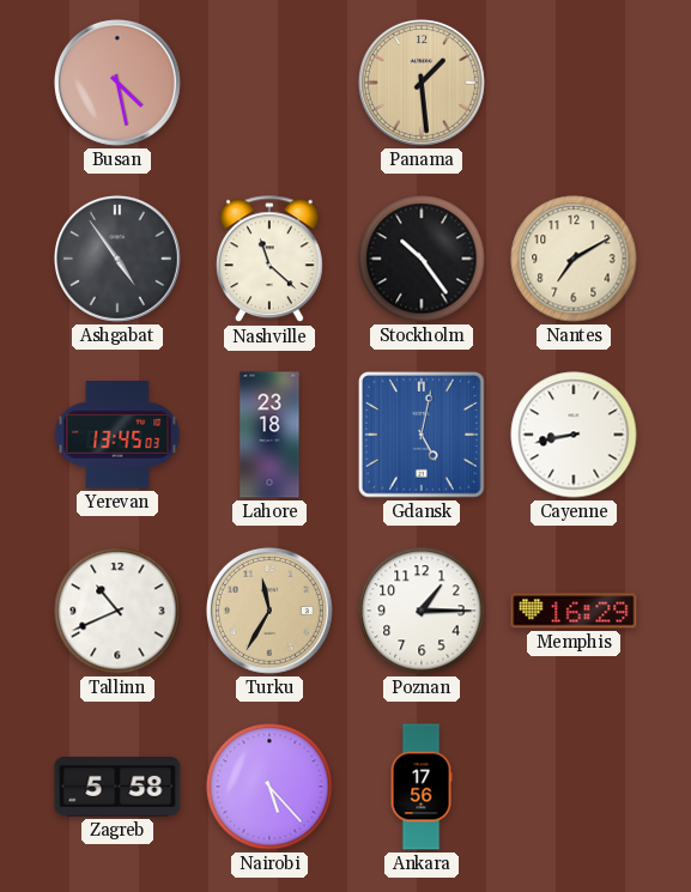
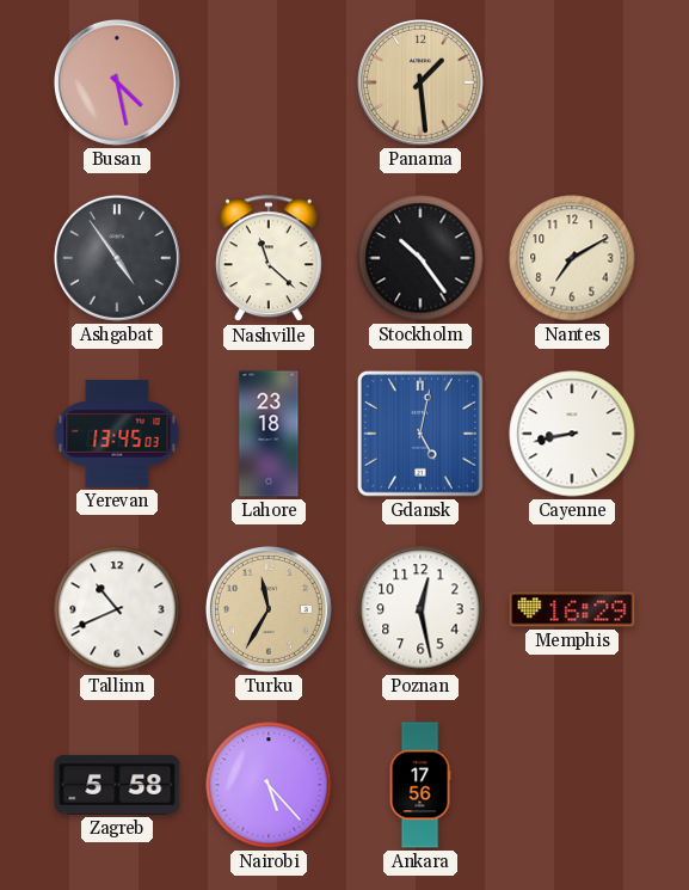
Poznan: 1:15 -> 12:28
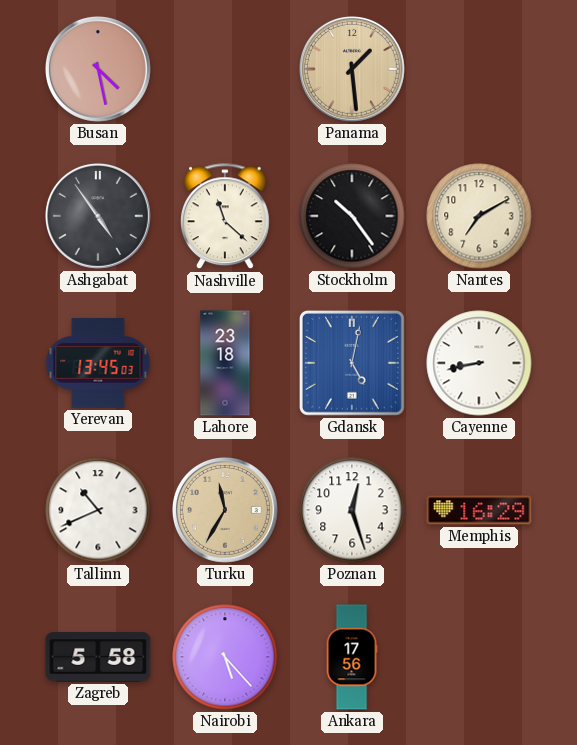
Poznan: 12:28 -> 12:27
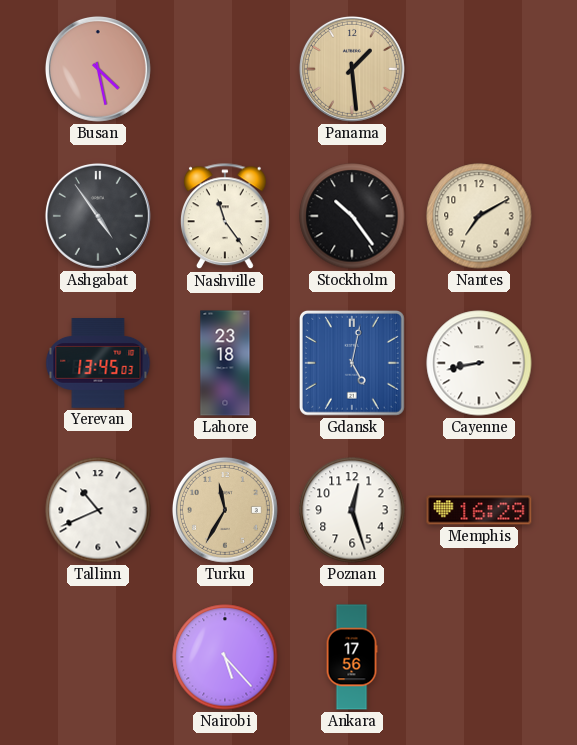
Nashville: 11:22 -> 11:24
Zagreb: 5:58 -> none
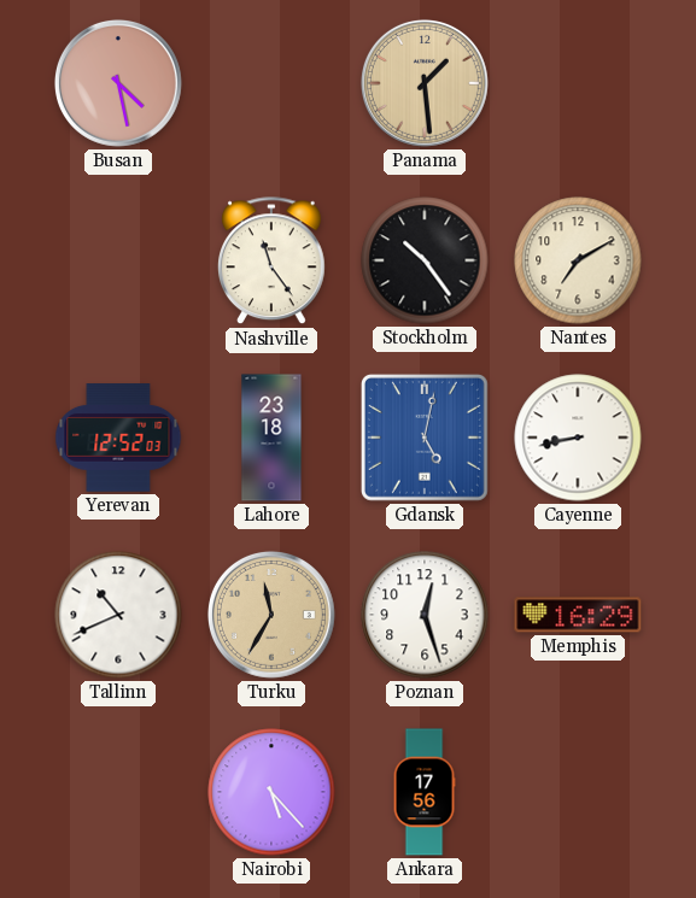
Ashgabat: 4:54 -> none
Yerevan: 13:45 -> 12:52
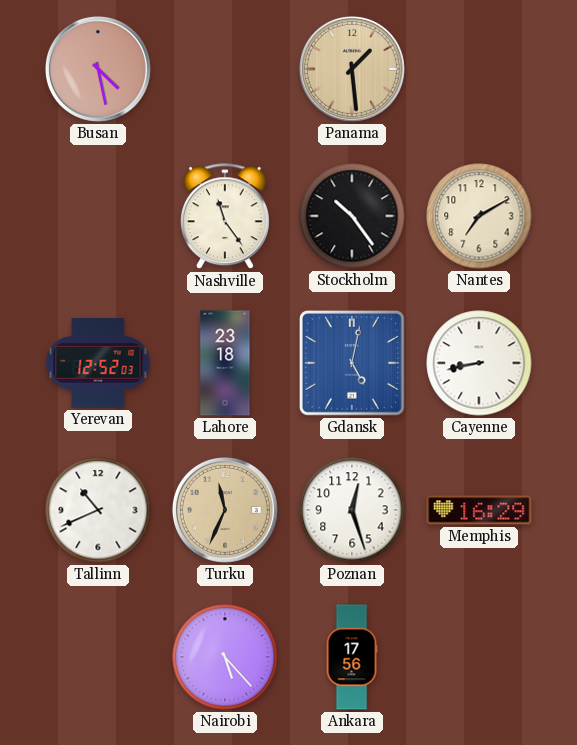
Turku: 11:35 -> 11:34
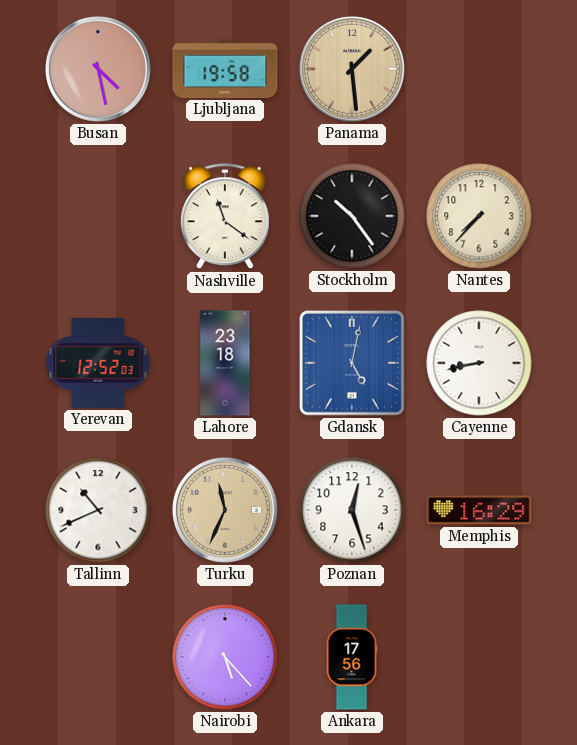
Ljubljana: none -> 19:58
Nashville: 11:24 -> 11:21
Nantes: 7:10 -> 7:37
